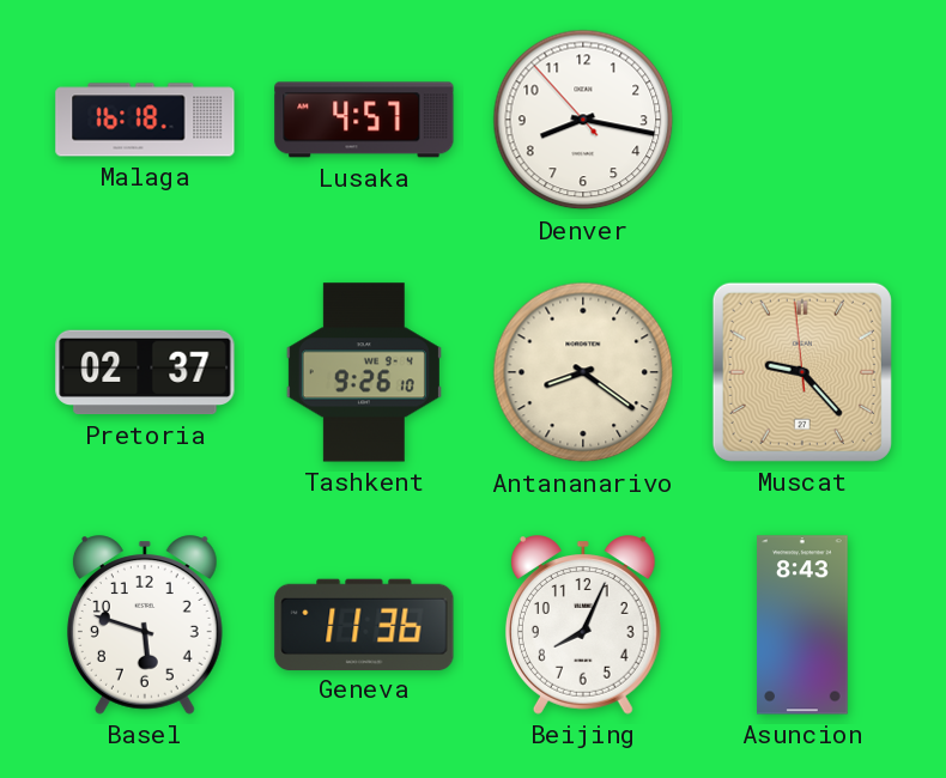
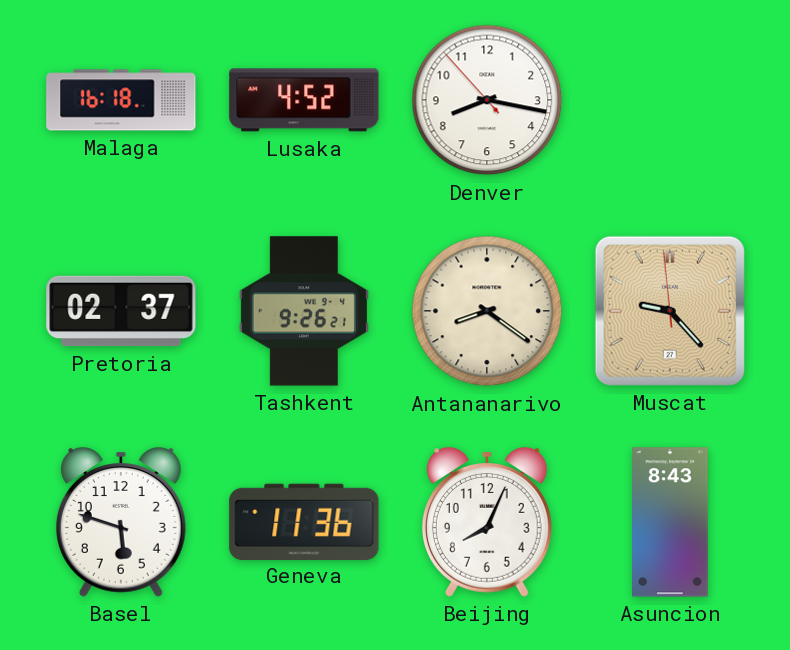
Lusaka: 4:57 -> 4:52
Tashkent: 9:26:10 -> 9:26:21
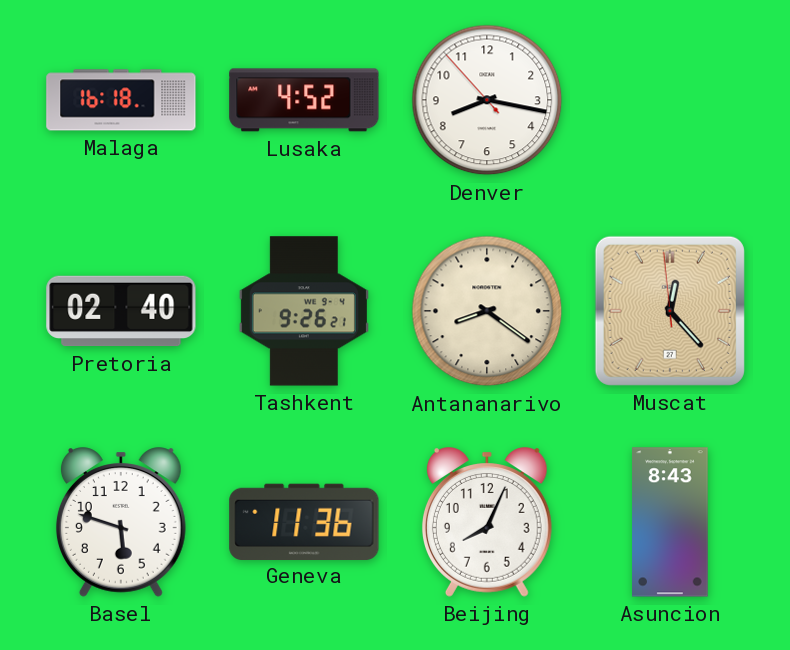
Pretoria: 02:37 -> 02:40
Muscat: 9:22 -> 12:22
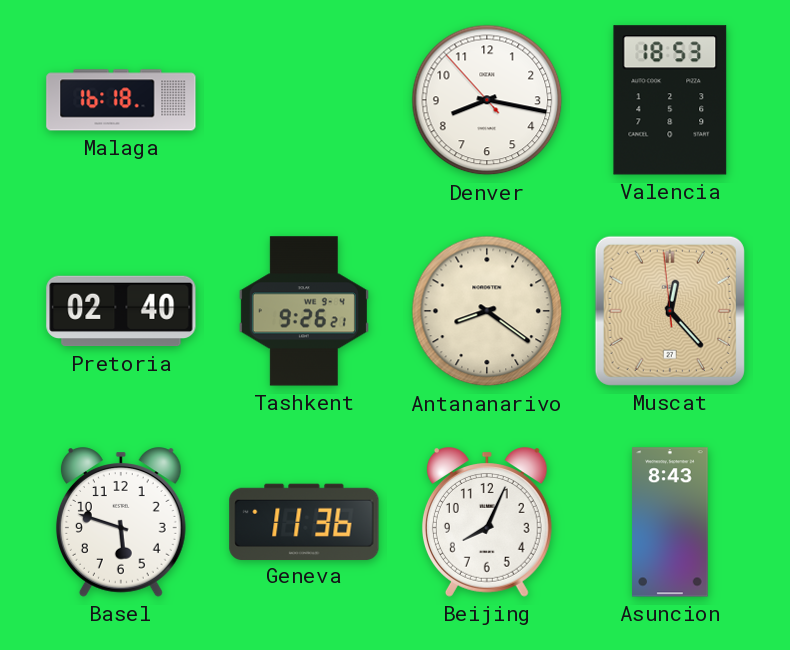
Lusaka: 4:52 -> none
Valencia: none -> 18:53
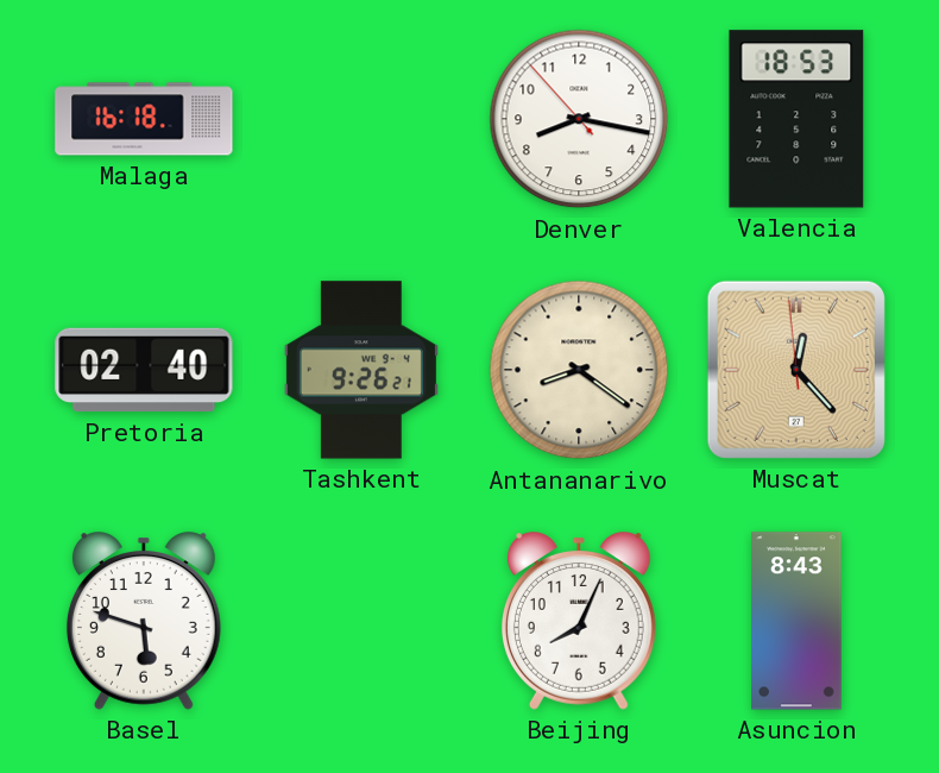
Geneva: 11:36 -> none
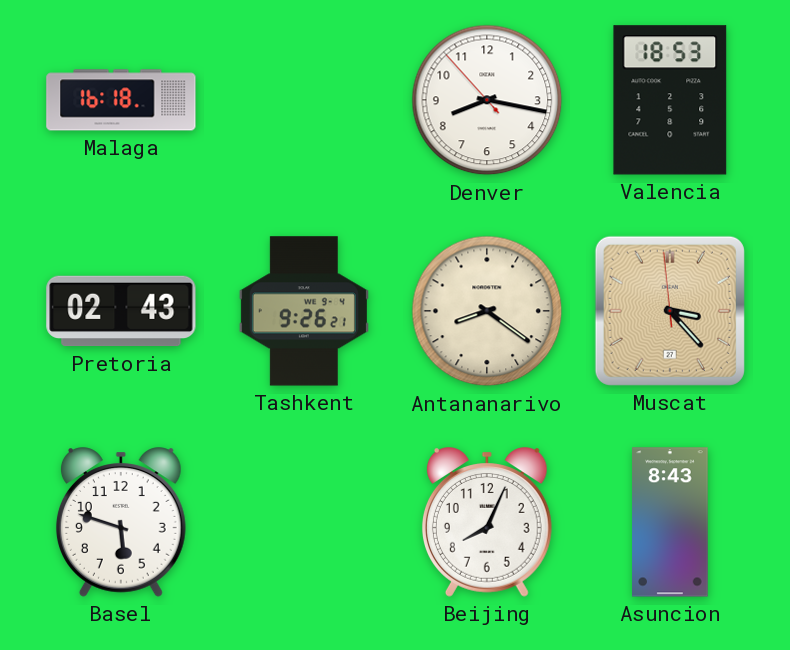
Pretoria: 02:40 -> 02:43
Muscat: 12:22 -> 3:22
